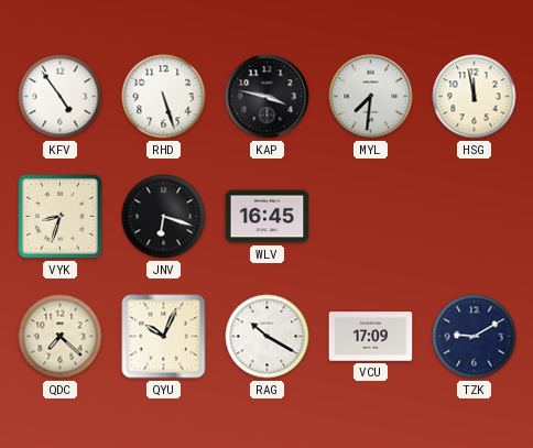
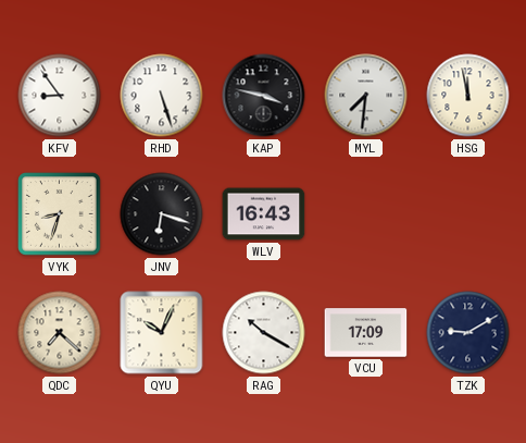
KFV: 4:54 -> 8:54
WLV: 16:45 -> 16:43
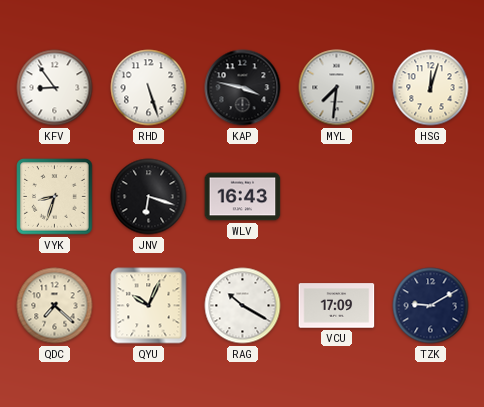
HSG: 11:58 -> 12:03
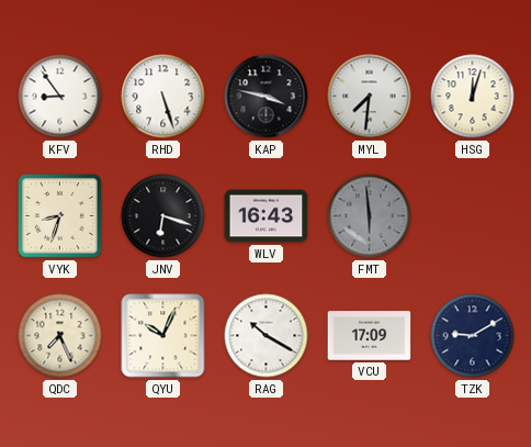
FMT: none -> 5:59
QDC: 7:22 -> 7:26
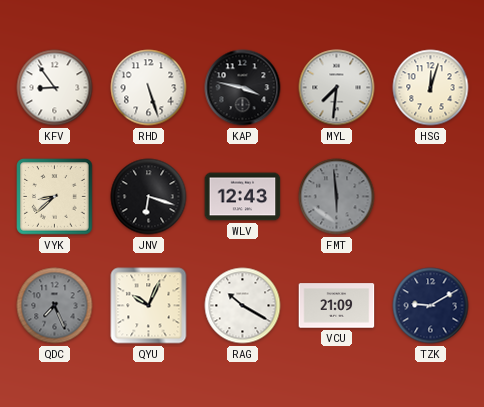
VYK: 8:33 -> 8:38
WLV: 16:43 -> 12:43
QDC dial: cream -> grey
VCU: 17:09 -> 21:09
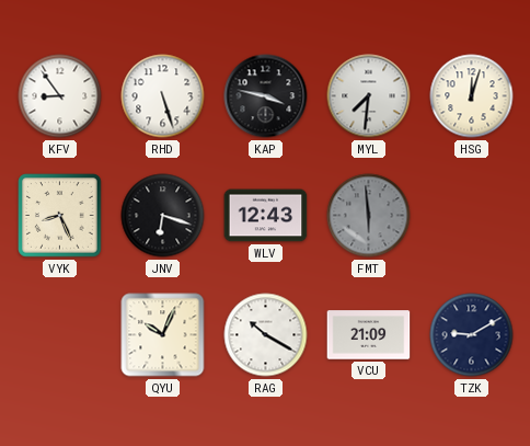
VYK: 8:38 -> 8:26
QDC: 7:26 -> none
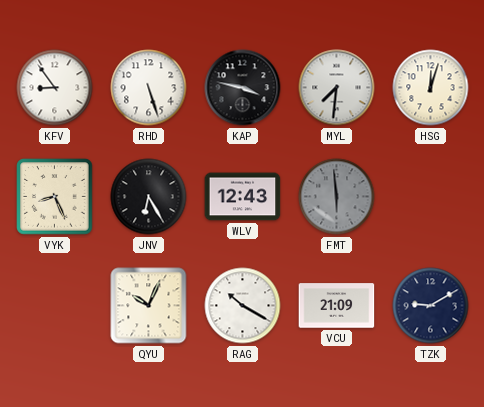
JNV: 6:18 -> 6:25
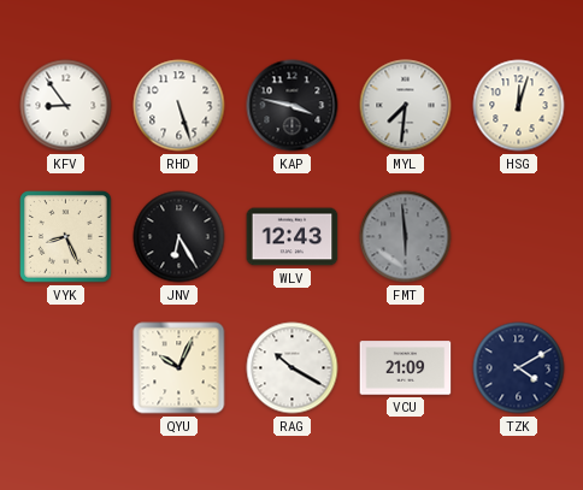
TZK: 9:10 -> 4:10
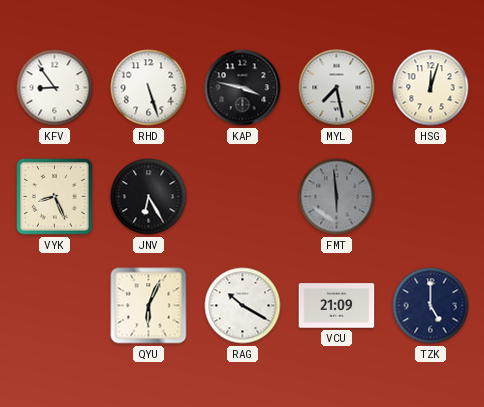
MYL: 7:31 -> 7:28
WLV: 12:43 -> none
QYU: 10:04 -> 6:04
TZK: 4:10 -> 5:00
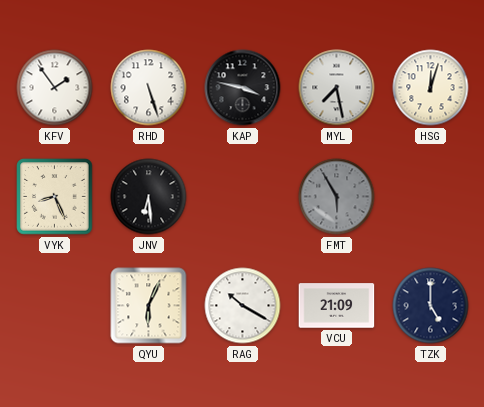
KFV: 8:54 -> 1:54
JNV: 6:25 -> 6:29
FMT: 5:59 -> 5:55
